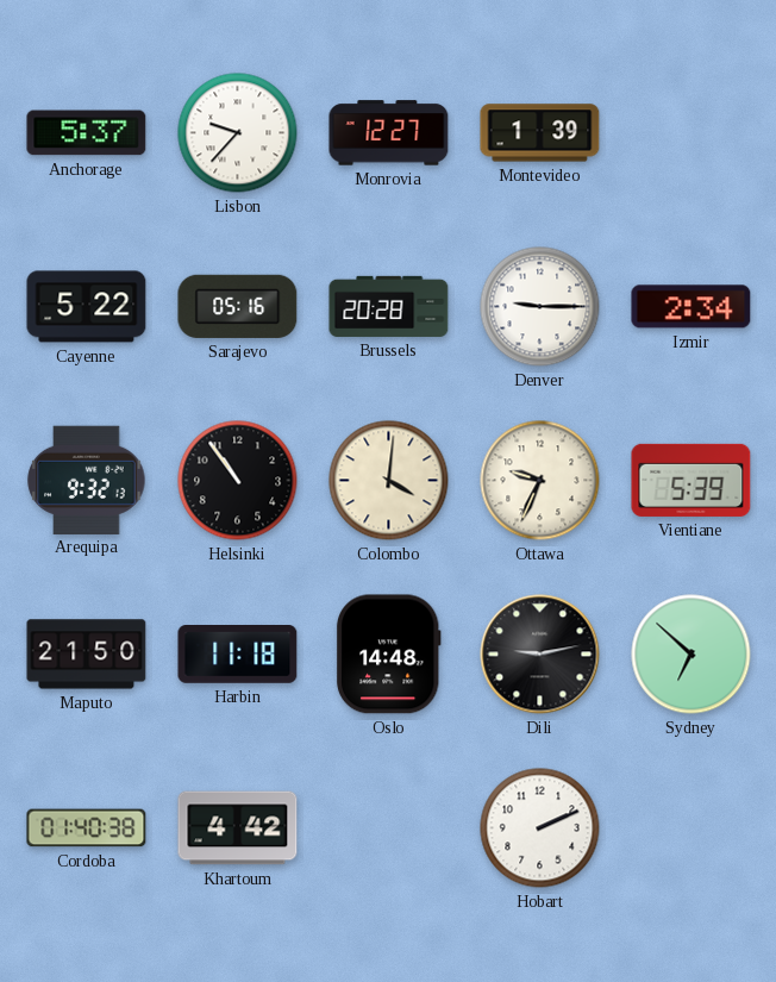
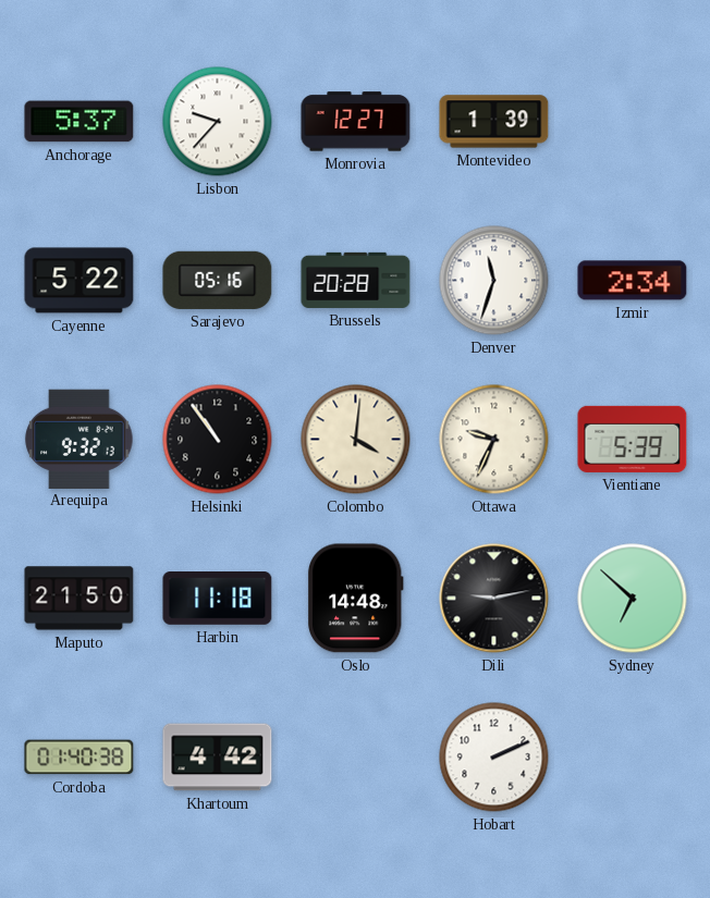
Denver: 9:15 -> 11:33
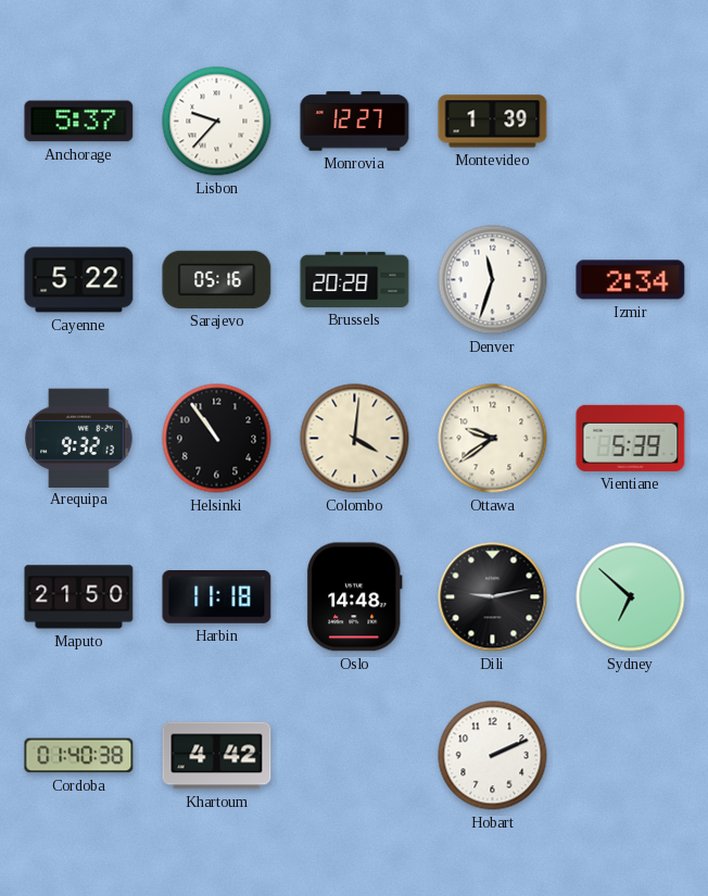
Ottawa: 9:34 -> 9:39
